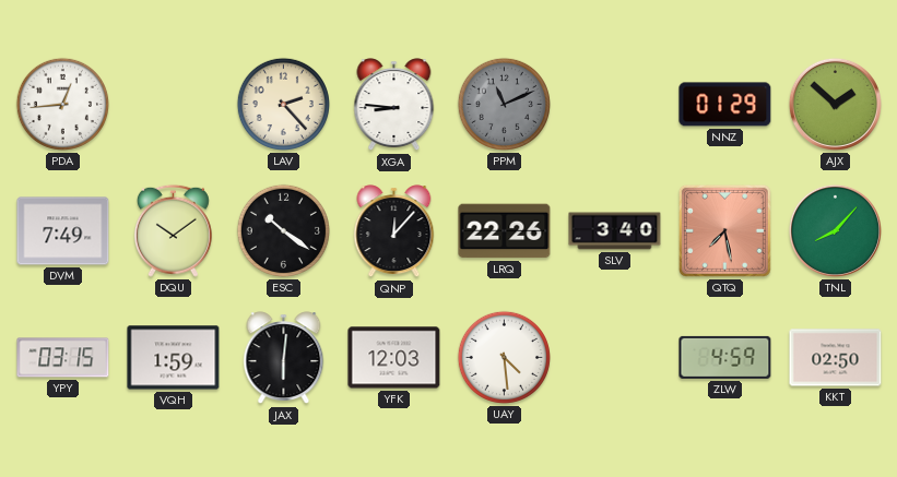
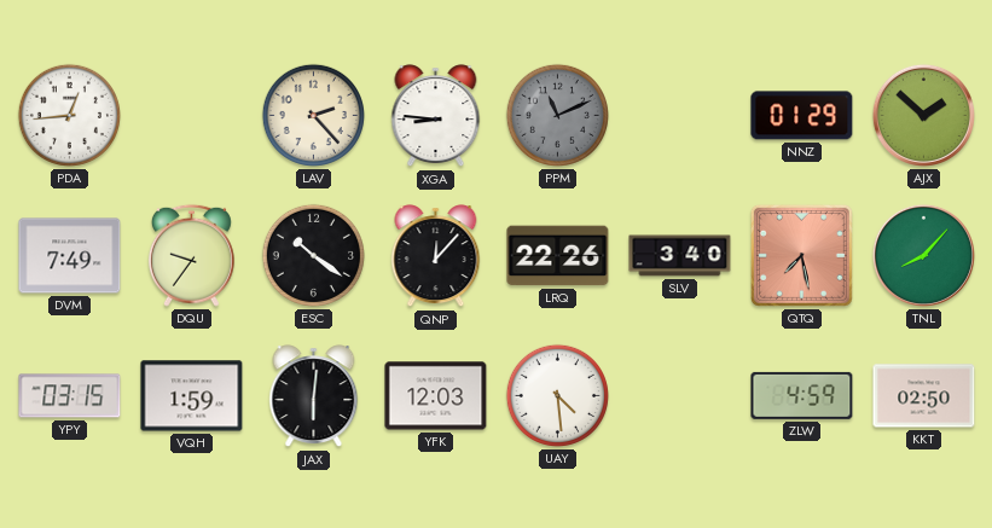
DQU: 10:09 -> 9:36
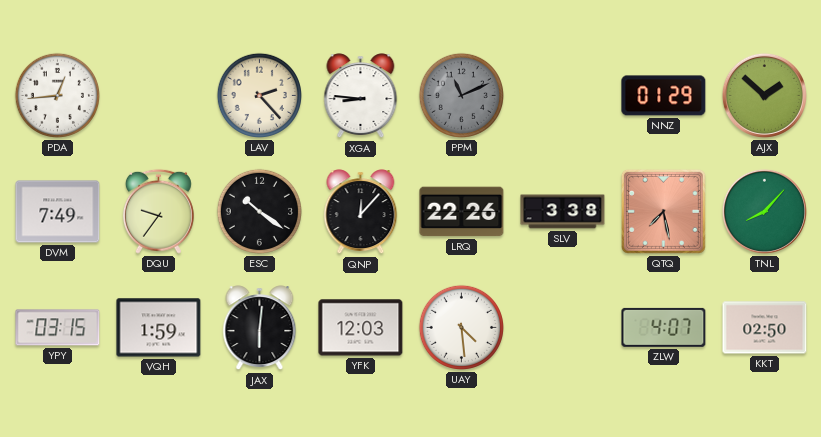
SLV: 3:40 -> 3:38
ZLW: 4:59 -> 4:07
